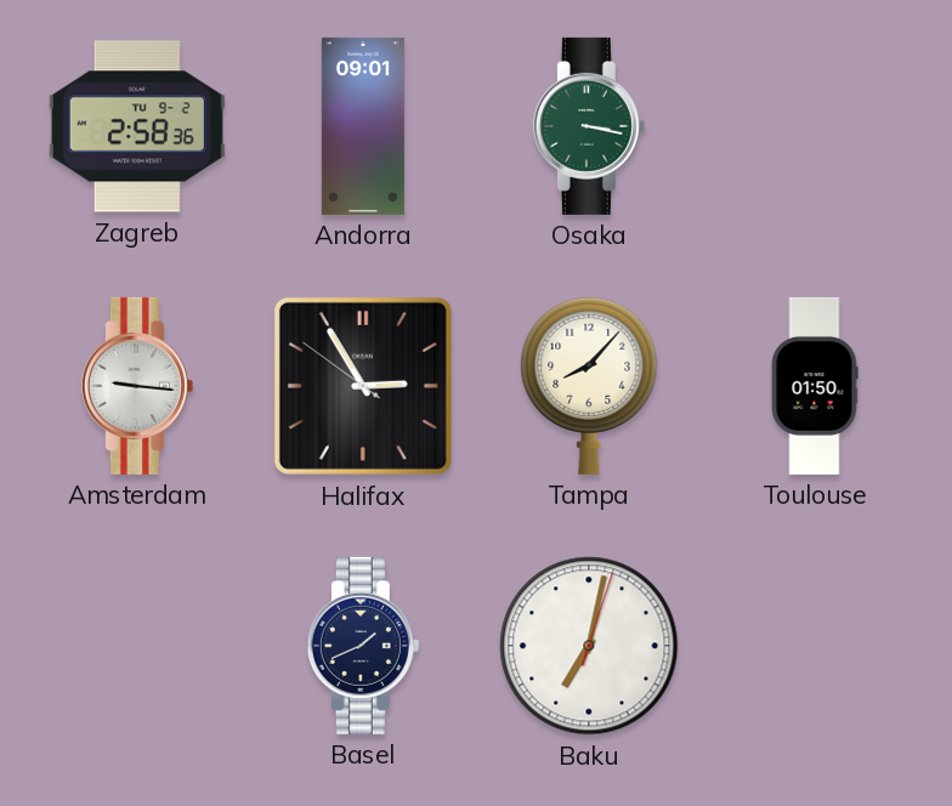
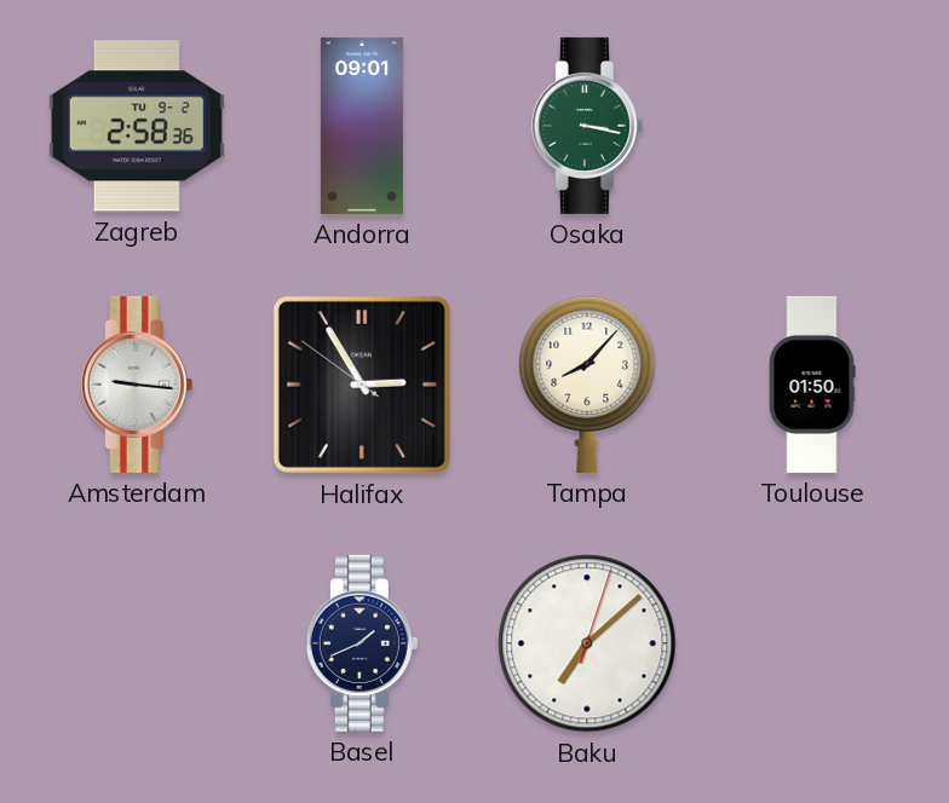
Baku: 7:02 -> 7:08
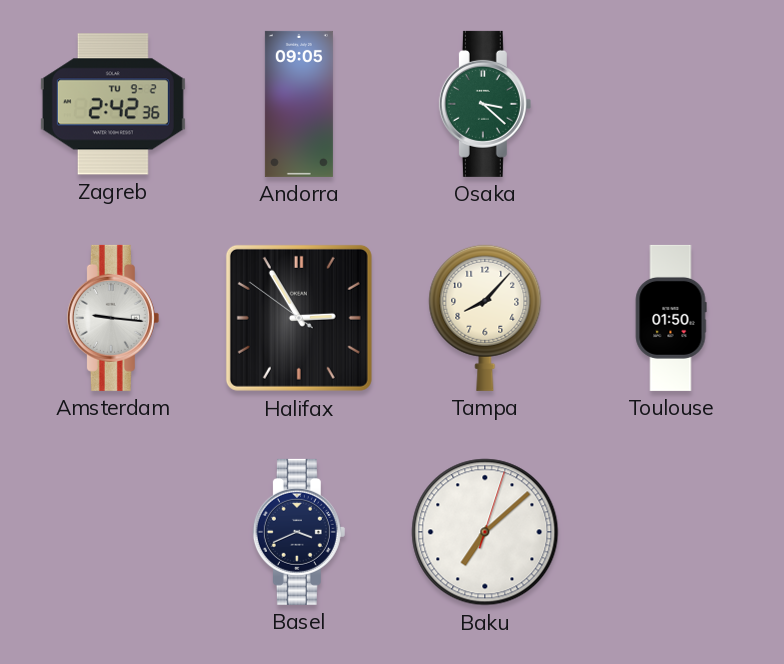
Zagreb: 2:58 -> 2:42
Andorra: 09:01 -> 09:05
Osaka: 3:17 -> 3:22
Basel: 1:41 -> 3:41
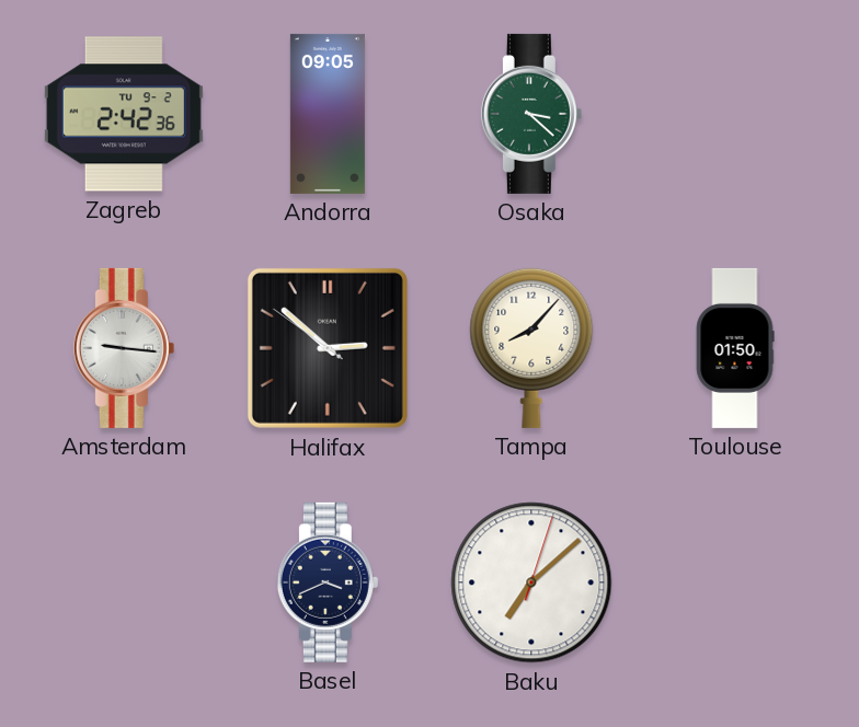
Halifax: 2:54 -> 2:51
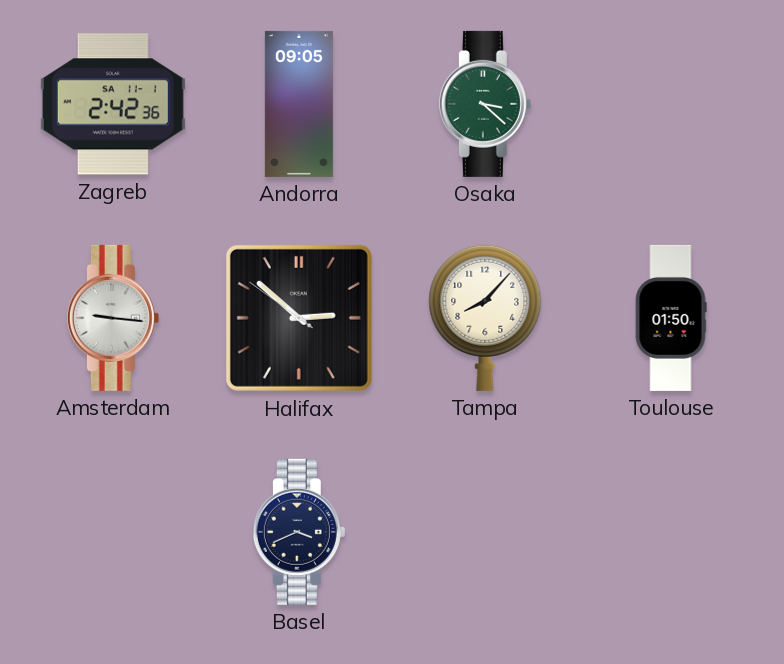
Zagreb date: TU 9-2 -> SA 11-1
Baku: 7:08 -> none
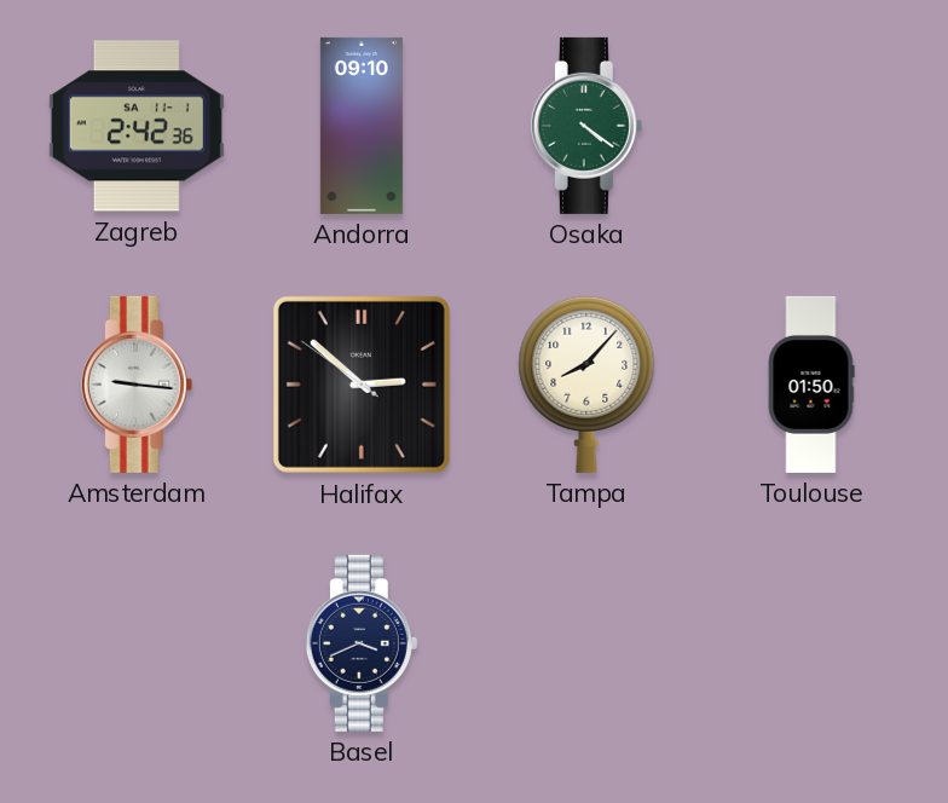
Andorra: 09:05 -> 09:10
Osaka: 3:22 -> 4:21
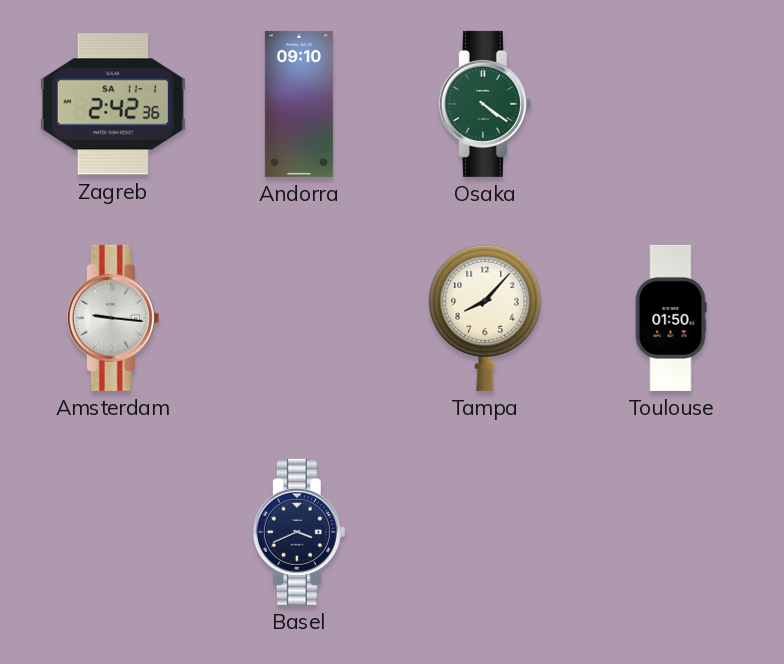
Halifax: 2:51 -> none
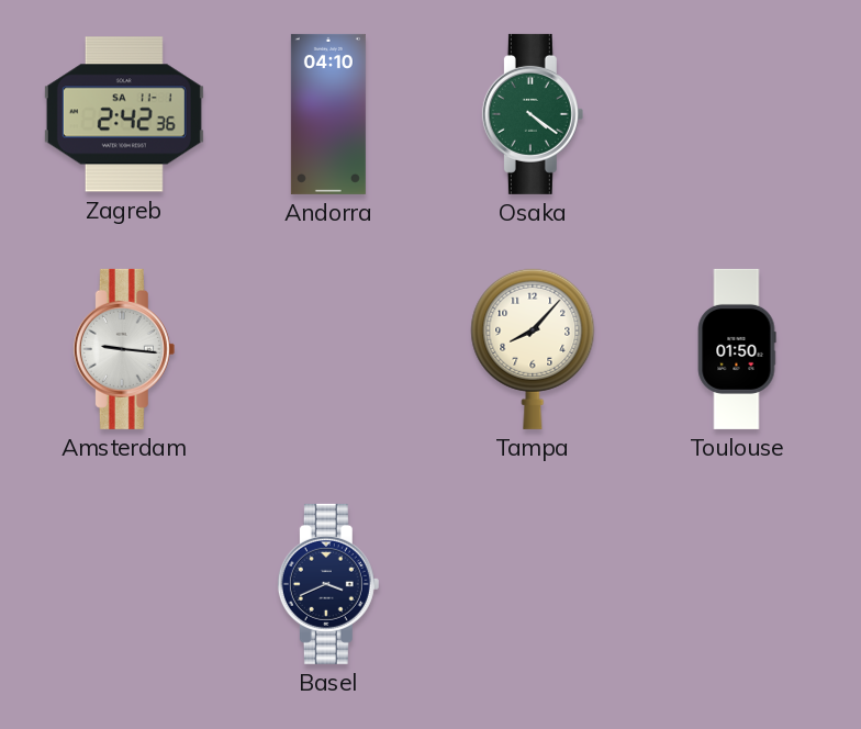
Andorra: 09:10 -> 04:10
